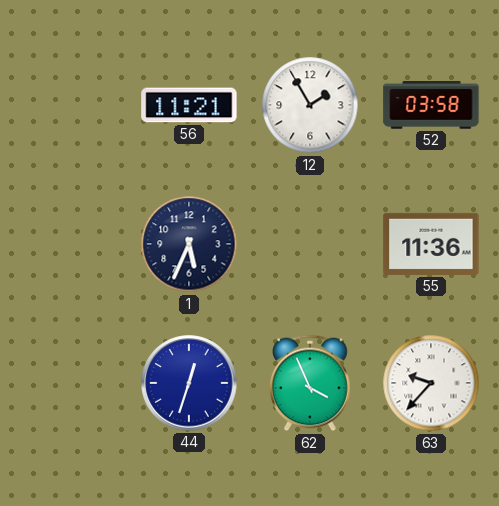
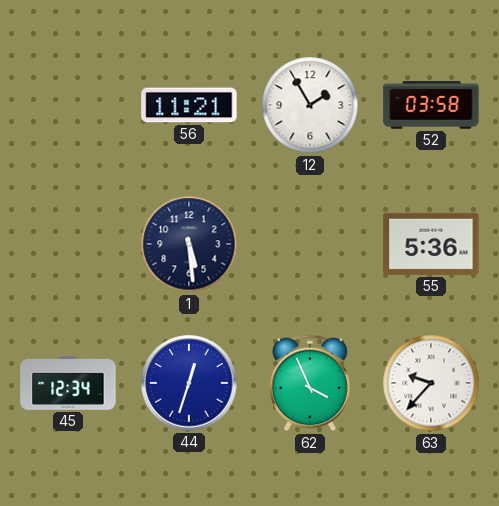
1: 5:34 -> 5:29
55: 11:36 -> 5:36
45: none -> 12:34
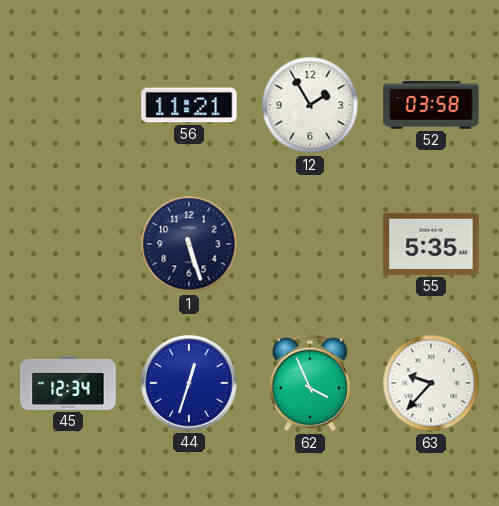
1: 5:29 -> 5:27
55: 5:36 -> 5:35
